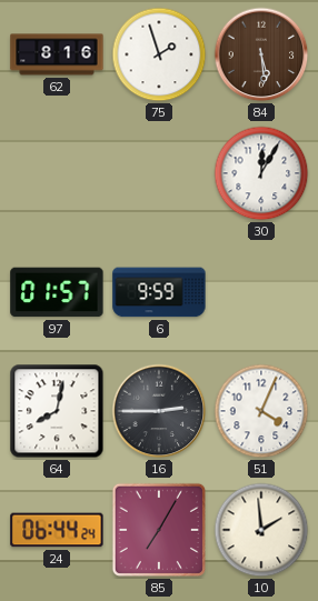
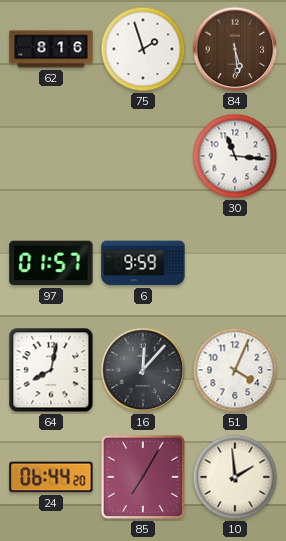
30: 12:05 -> 11:16
16: 2:45 -> 12:07
24: 06:44:24 -> 06:44:20
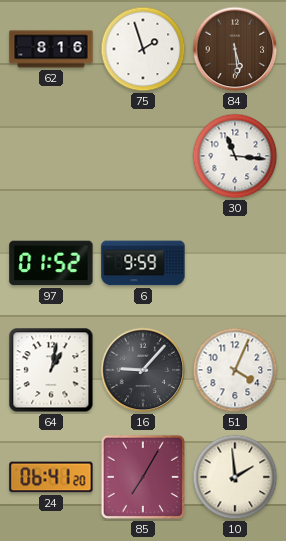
97: 01:57 -> 01:52
64: 8:02 -> 1:02
16: 12:07 -> 9:07
24: 06:44 -> 06:41
